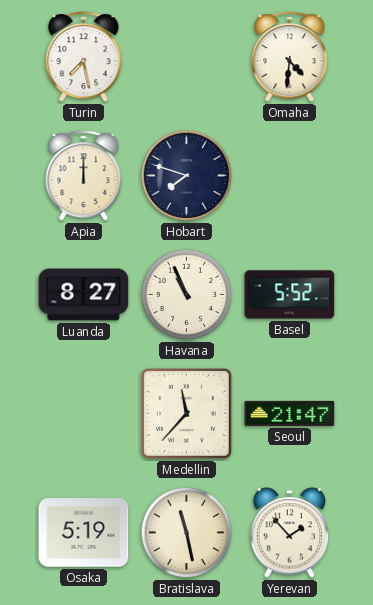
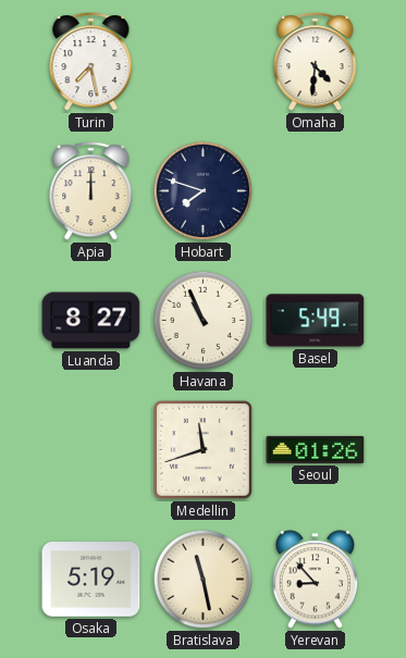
Basel: 5:52 -> 5:49
Medellin: 11:37 -> 11:42
Seoul: 21:47 -> 01:26
Yerevan: 1:53 -> 8:53
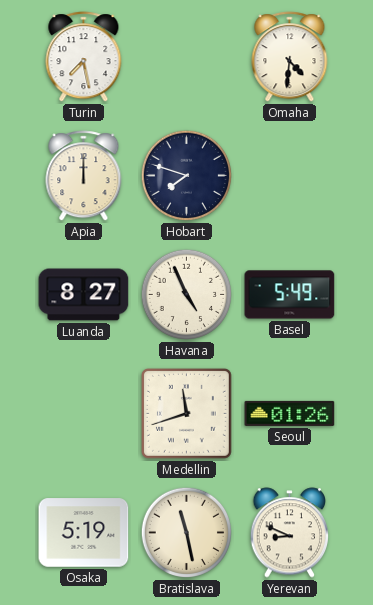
Havana: 10:56 -> 4:56
Yerevan: 8:53 -> 8:49
